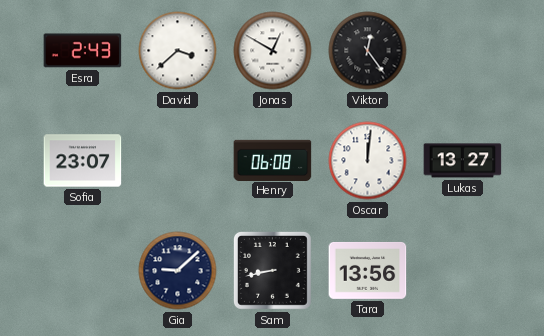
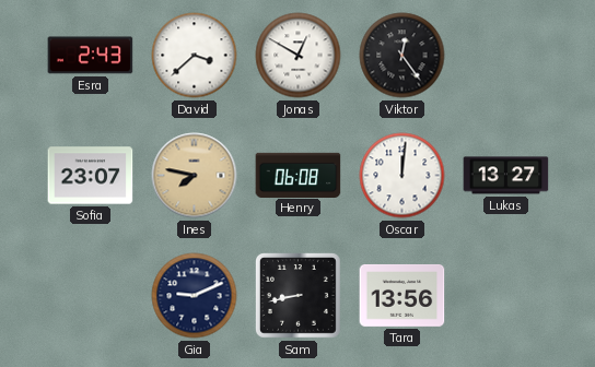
Ines: none -> 7:47
Gia: 9:08 -> 9:11
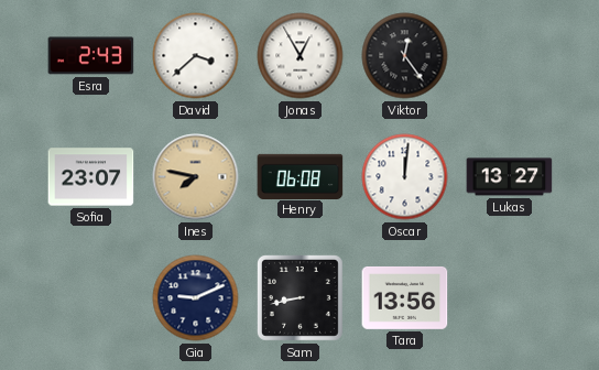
Jonas: 12:50 -> 12:55
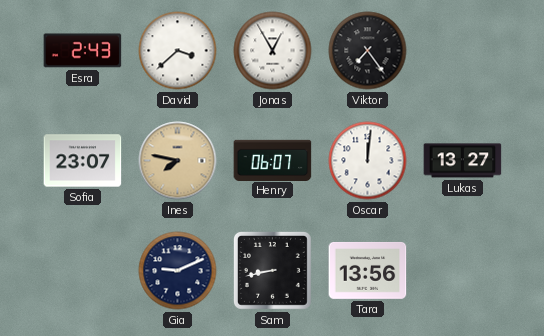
Viktor: 12:24 -> 7:24
Henry: 06:08 -> 06:07
